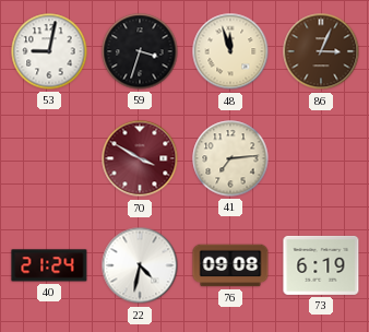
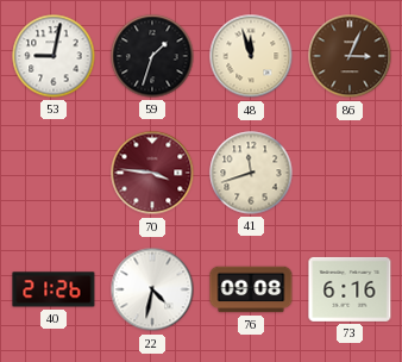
59: 3:33 -> 1:33
70: 3:50 -> 3:46
41: 7:14 -> 11:42
40: 21:24 -> 21:26
73: 6:19 -> 6:16
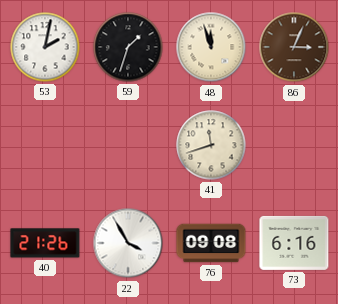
53: 9:02 -> 2:02
70: 3:46 -> none
22: 4:32 -> 3:55
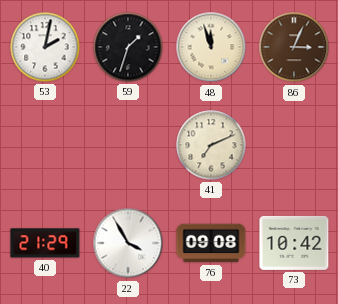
41: 11:42 -> 7:11
40: 21:26 -> 21:29
73: 6:16 -> 10:42
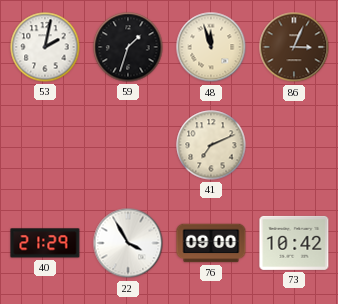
76: 09:08 -> 09:00
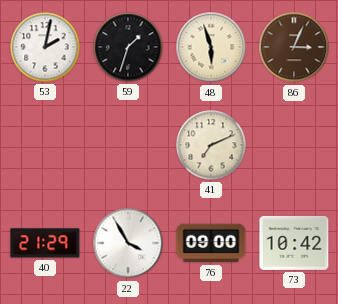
48: 11:57 -> 5:57
